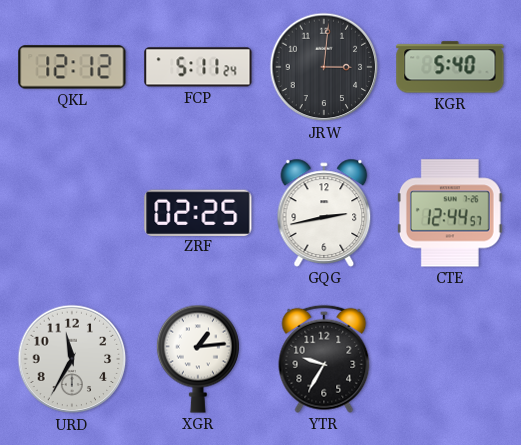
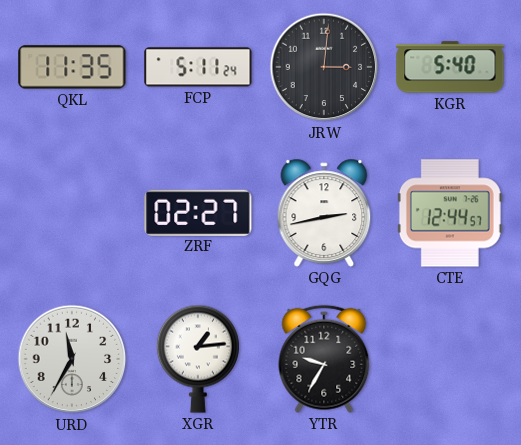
QKL: 12:12 -> 11:35
ZRF: 02:25 -> 02:27
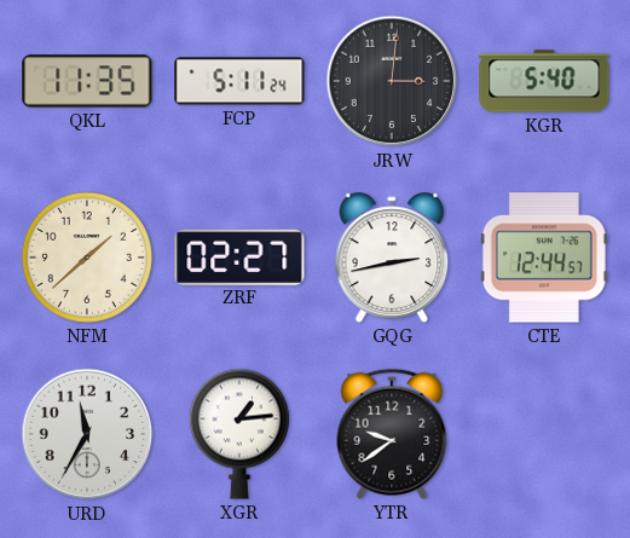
NFM: none -> 1:38
YTR: 9:35 -> 9:39
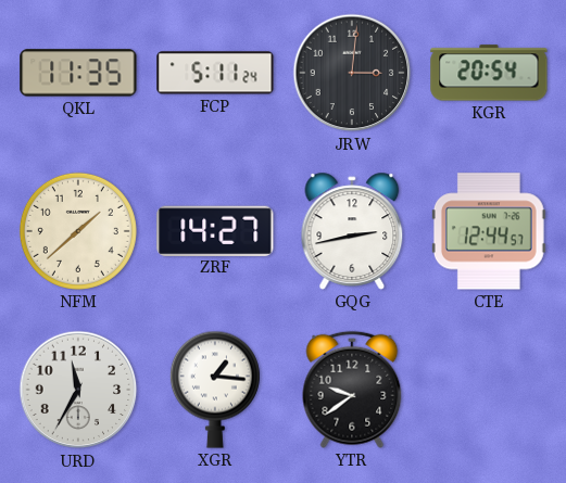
KGR: 5:40 -> 20:54
ZRF: 02:27 -> 14:27
XGR: 1:14 -> 1:16
